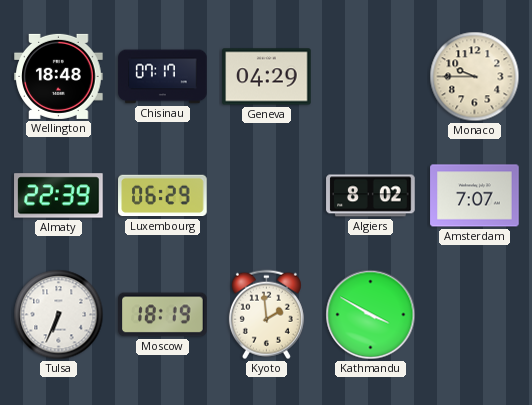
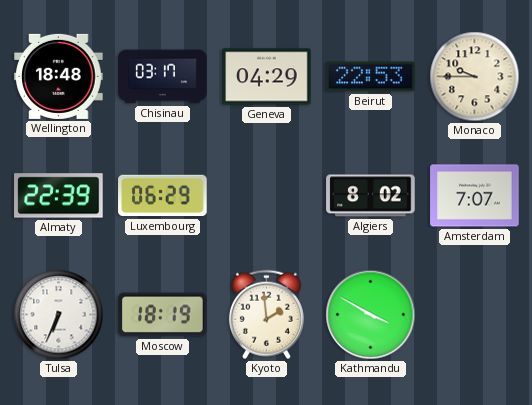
Chisinau: 07:17 -> 03:17
Beirut: none -> 22:53
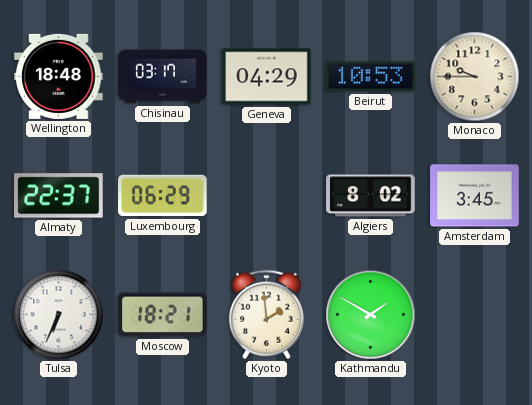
Beirut: 22:53 -> 10:53
Almaty: 22:39 -> 22:37
Amsterdam: 7:07 -> 3:45
Moscow: 18:19 -> 18:21
Kathmandu: 3:50 -> 1:50
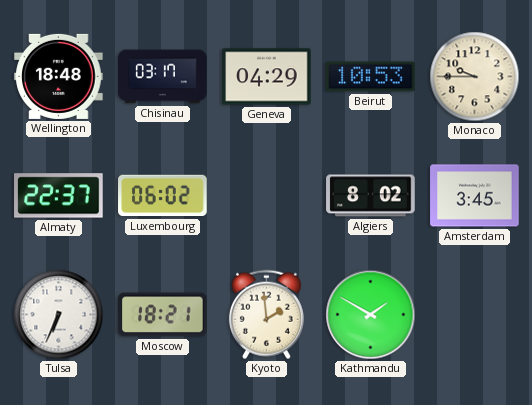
Luxembourg: 06:29 -> 06:02
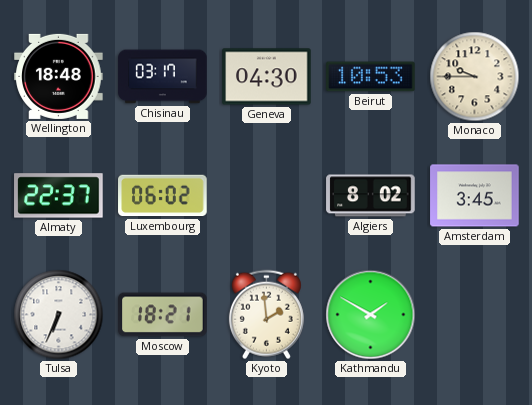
Geneva: 04:29 -> 04:30
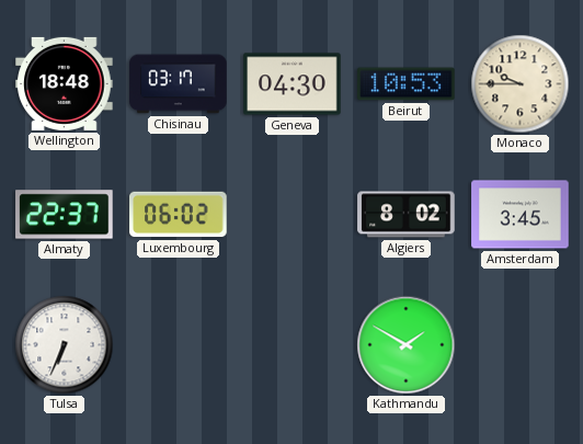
Moscow: 18:21 -> none
Kyoto: 1:59 -> none
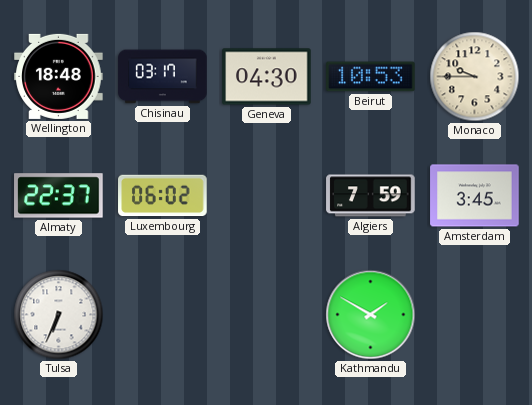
Algiers: 8:02 -> 7:59
